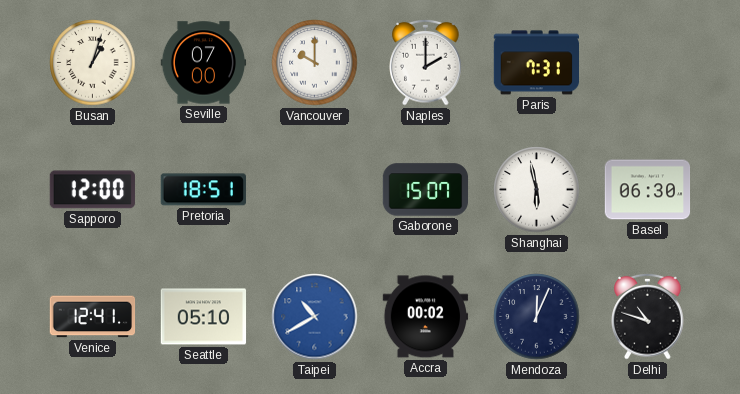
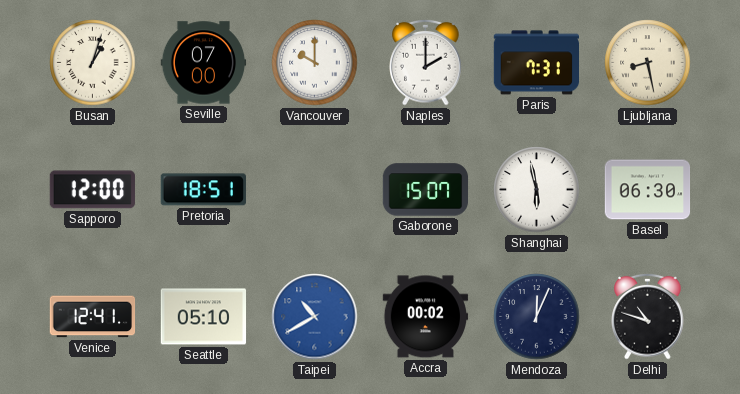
Ljubljana: none -> 8:28
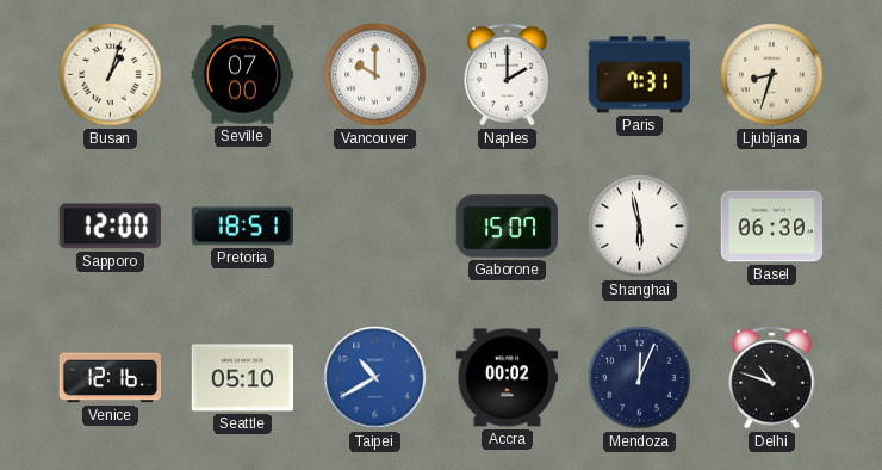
Ljubljana: 8:28 -> 8:33
Venice: 12:41 -> 12:16
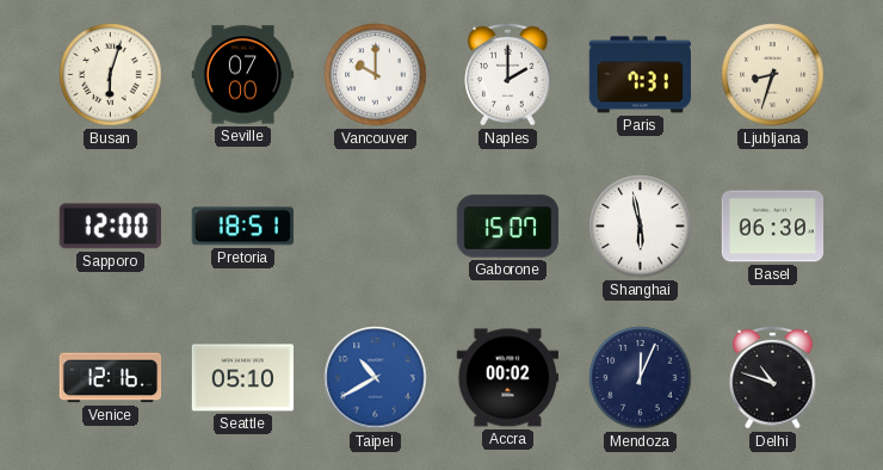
Busan: 1:03 -> 6:03
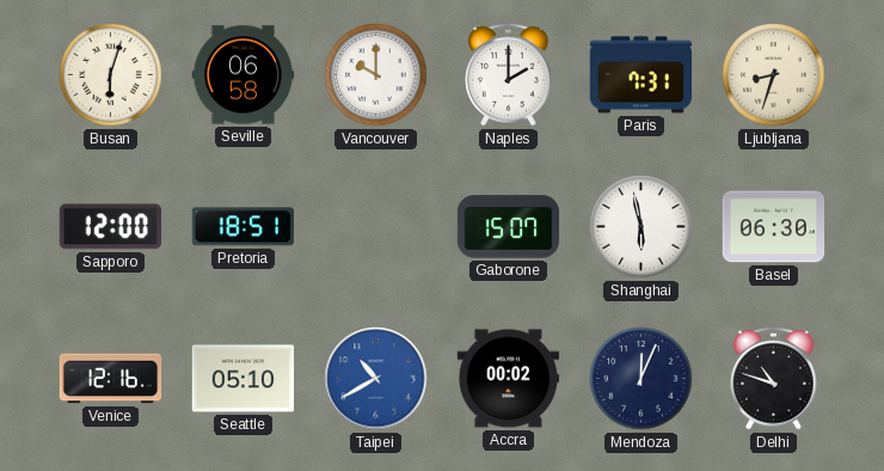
Seville: 07:00 -> 06:58
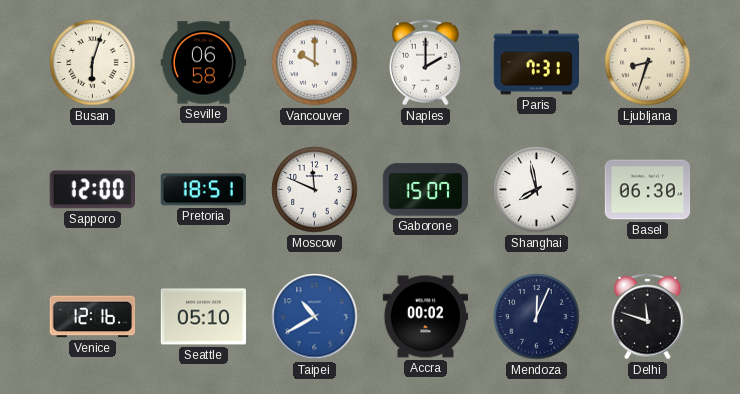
Moscow: none -> 11:49
Shanghai: 5:58 -> 7:58
Delhi: 10:48 -> 11:48
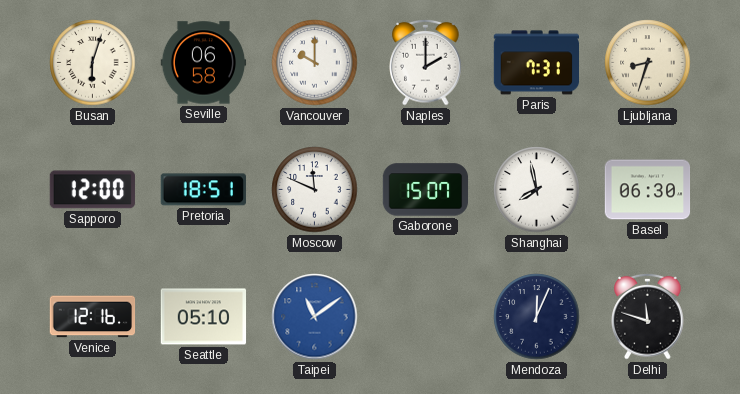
Taipei: 10:40 -> 11:09
Accra: 00:02 -> none
